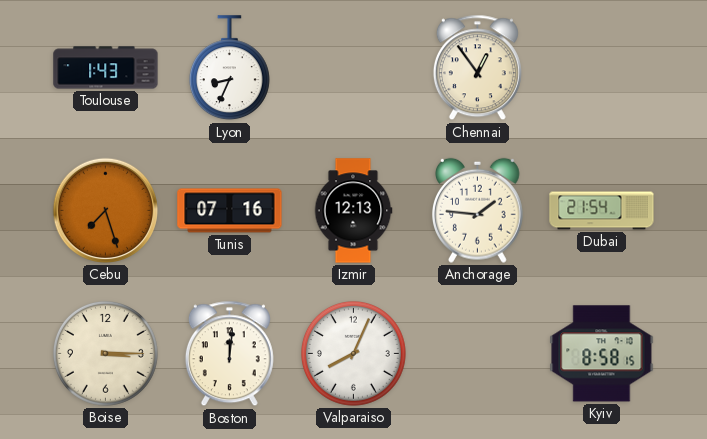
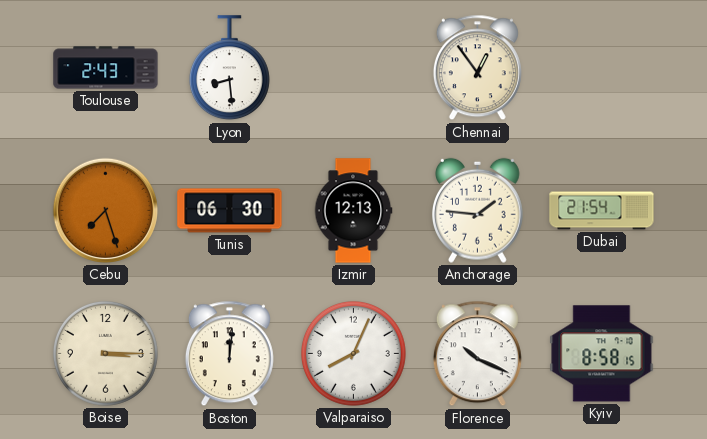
Toulouse: 1:43 -> 2:43
Lyon: 8:34 -> 8:29
Tunis: 07:16 -> 06:30
Florence: none -> 10:19
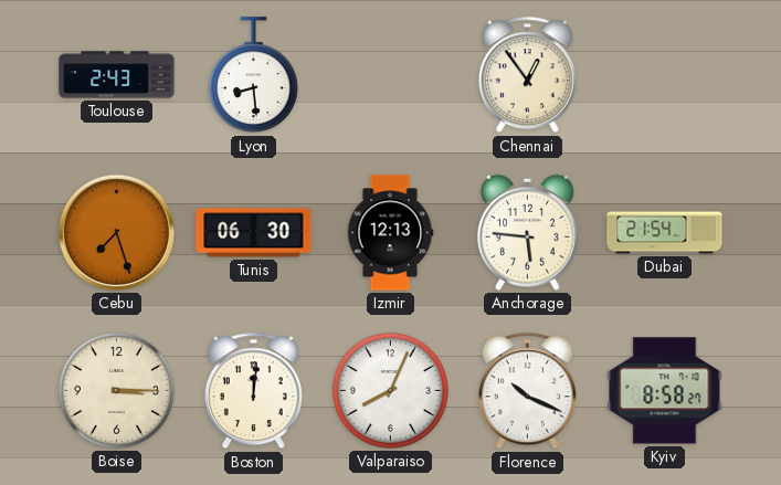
Anchorage: 1:46 -> 5:46
Kyiv: 8:58:15 -> 8:58:27
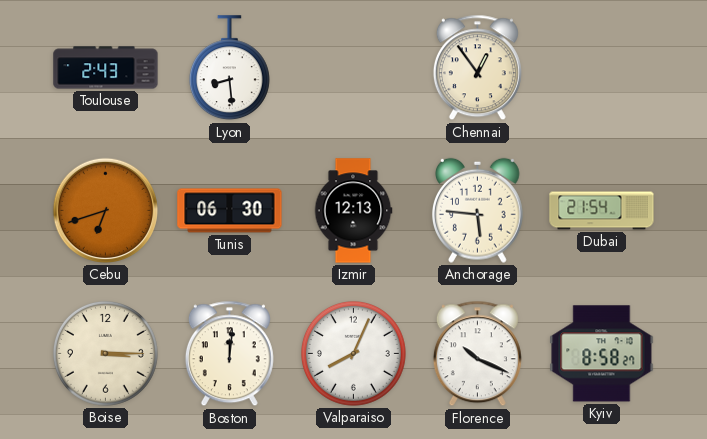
Cebu: 7:27 -> 6:42
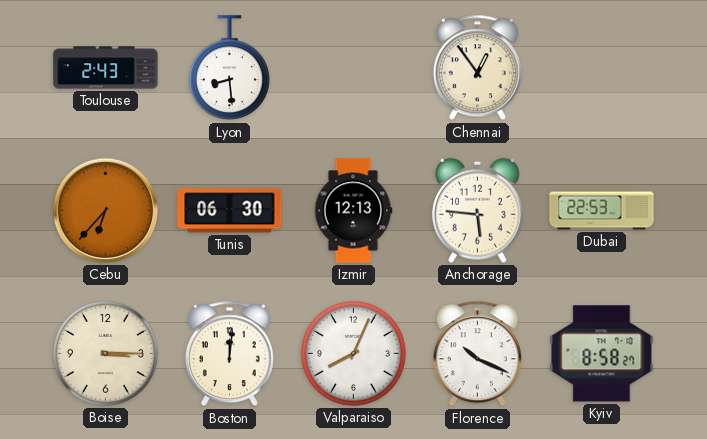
Cebu: 6:42 -> 6:37
Dubai: 21:54 -> 22:53
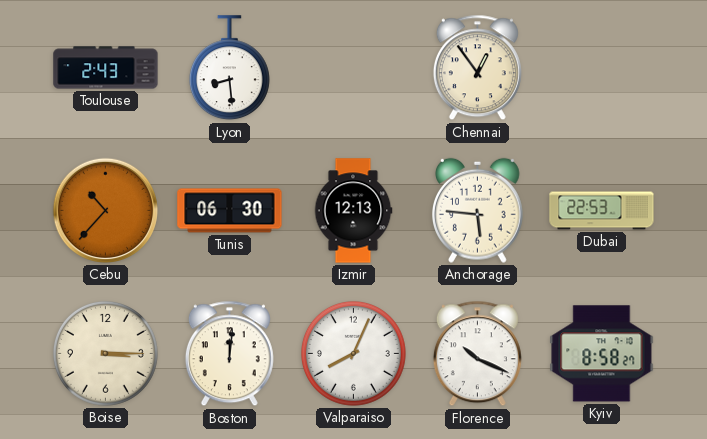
Cebu: 6:37 -> 10:37
